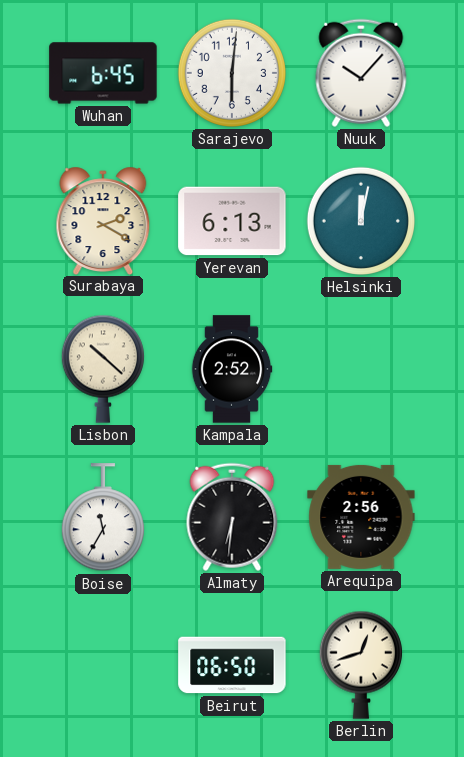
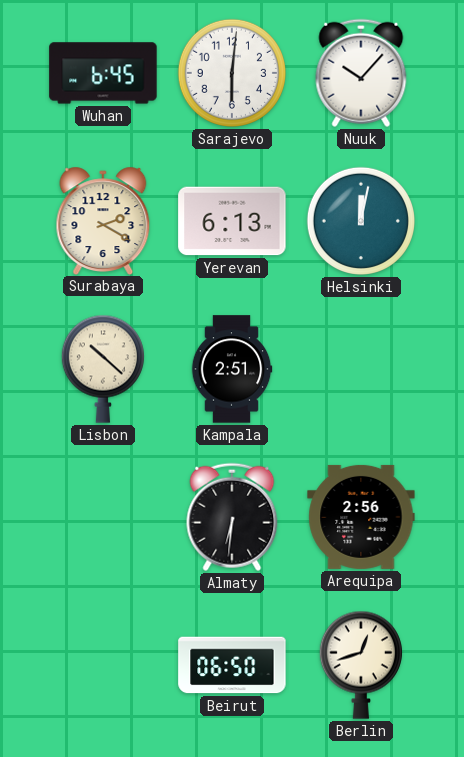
Kampala: 2:52 -> 2:51
Boise: 11:35 -> none
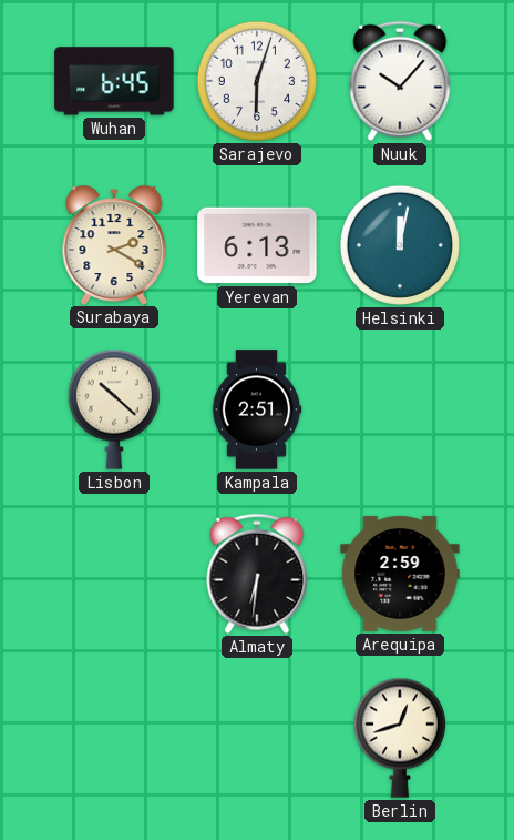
Sarajevo: 6:01 -> 6:03
Arequipa: 2:56 -> 2:59
Beirut: 06:50 -> none
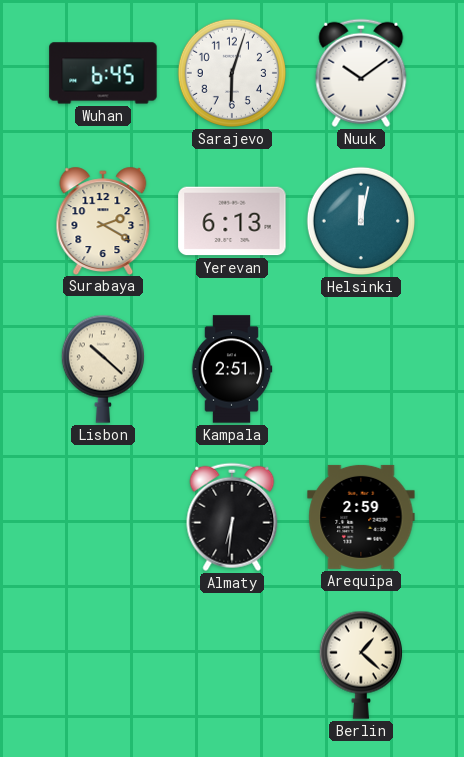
Nuuk: 10:07 -> 10:09
Berlin: 12:42 -> 1:22
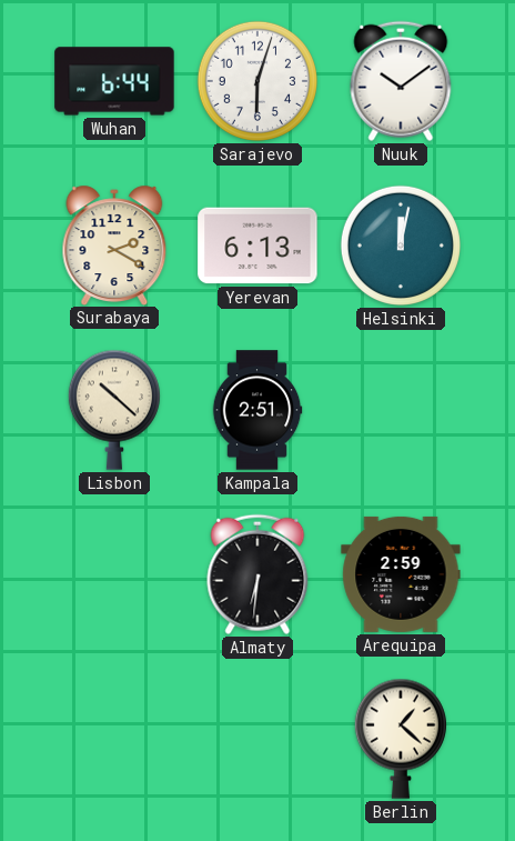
Wuhan: 6:45 -> 6:44
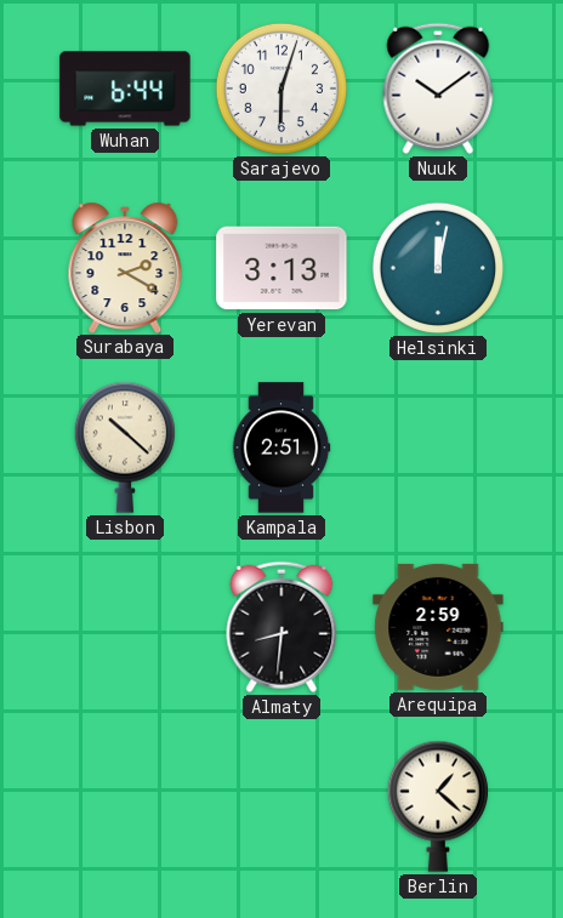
Yerevan: 6:13 -> 3:13
Almaty: 6:31 -> 8:31
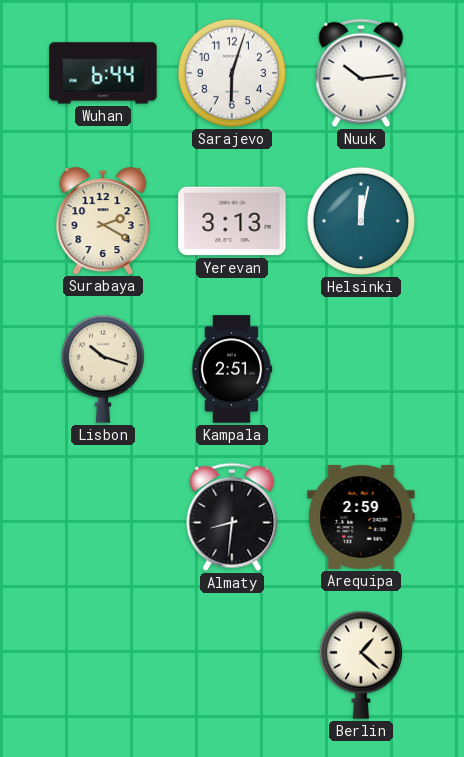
Nuuk: 10:09 -> 10:14
Lisbon: 10:22 -> 10:18
